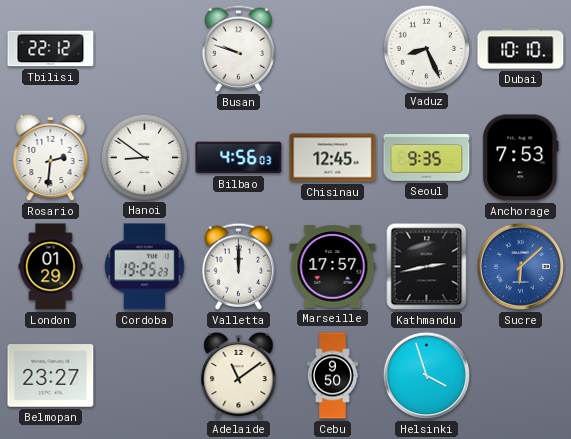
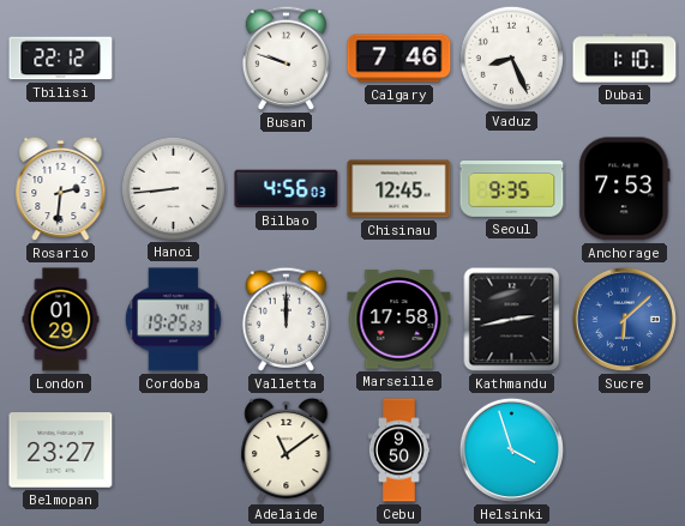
Calgary: none -> 7:46
Dubai: 10:10 -> 1:10
Hanoi: 8:51 -> 8:44
Marseille: 17:57 -> 17:58
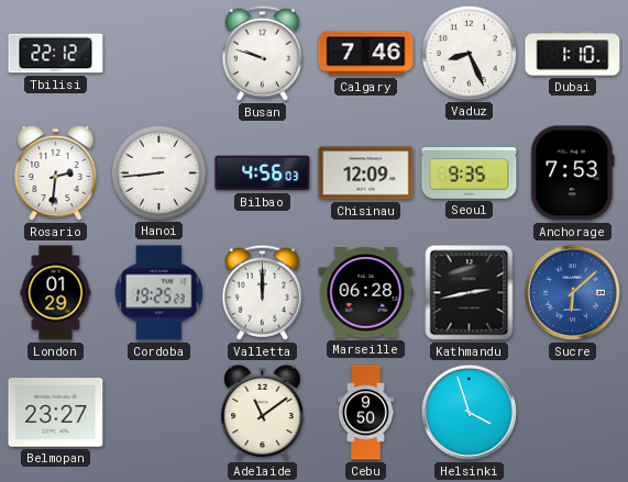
Chisinau: 12:45 -> 12:09
Marseille: 17:58 -> 06:28
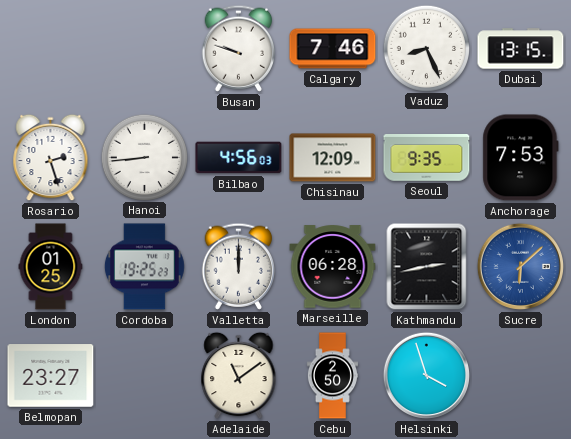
Tbilisi: 22:12 -> none
Dubai: 1:10 -> 13:15
Rosario: 2:31 -> 2:27
London: 01:29 -> 01:25
Cebu: 9:50 -> 2:50
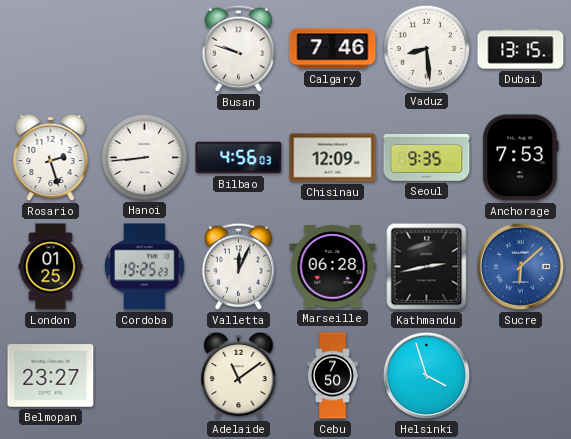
Vaduz: 8:26 -> 8:29
Valletta: 12:00 -> 12:04
Cebu: 2:50 -> 7:50
